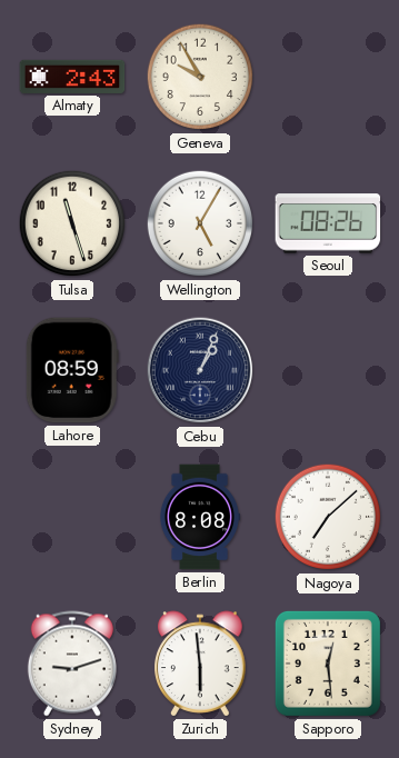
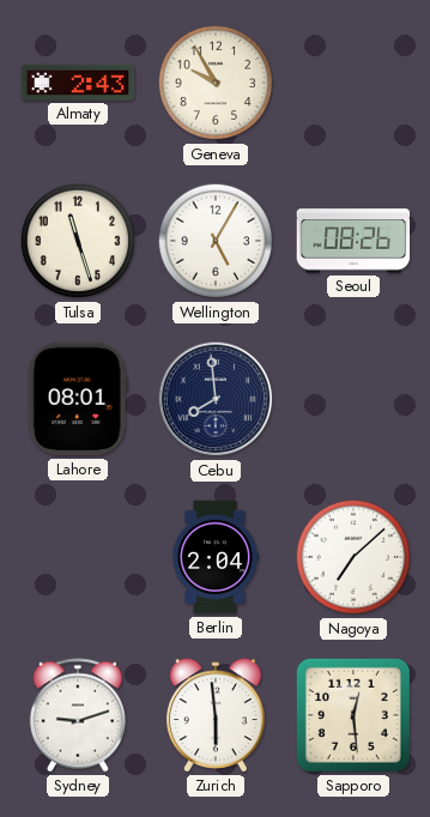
Lahore: 08:59 -> 08:01
Cebu: 1:04 -> 7:59
Berlin: 8:08 -> 2:04
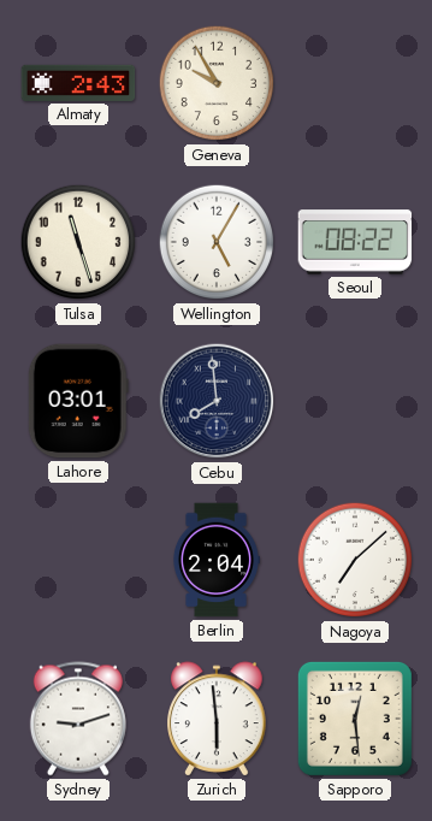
Seoul: 08:26 -> 08:22
Lahore: 08:01 -> 03:01
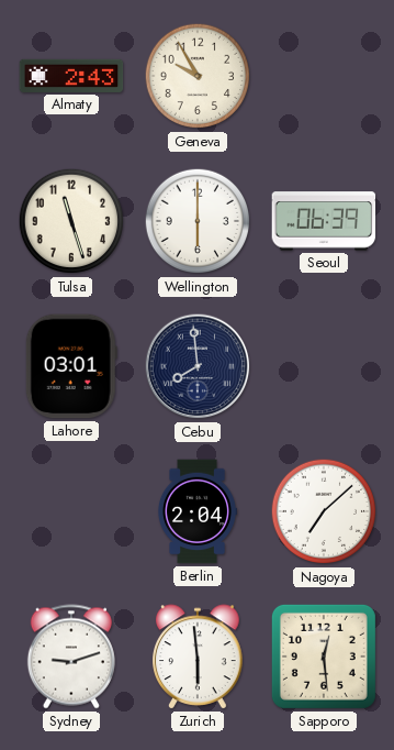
Wellington: 5:05 -> 6:00
Seoul: 08:22 -> 06:39
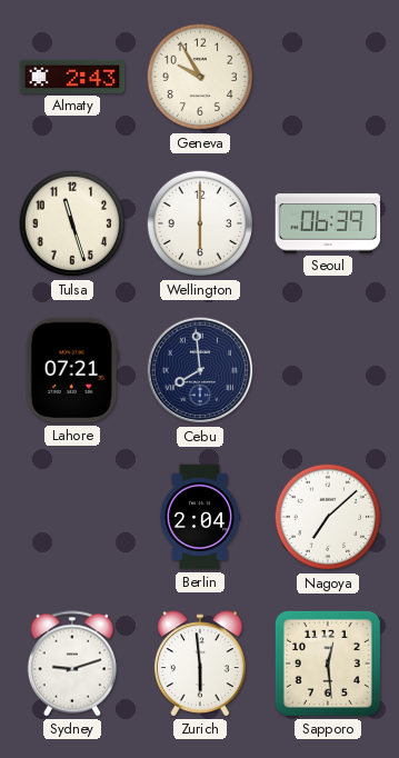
Lahore: 03:01 -> 07:21
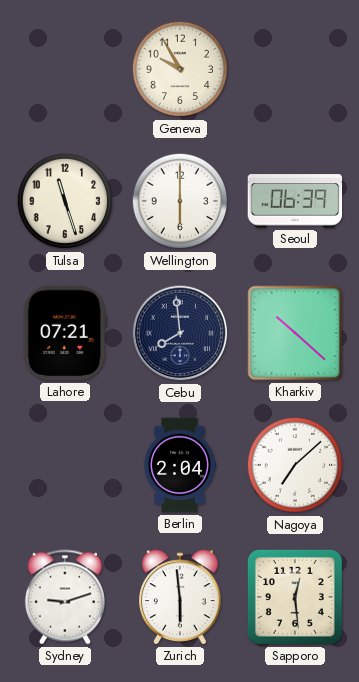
Almaty: 2:43 -> none
Kharkiv: none -> 10:22
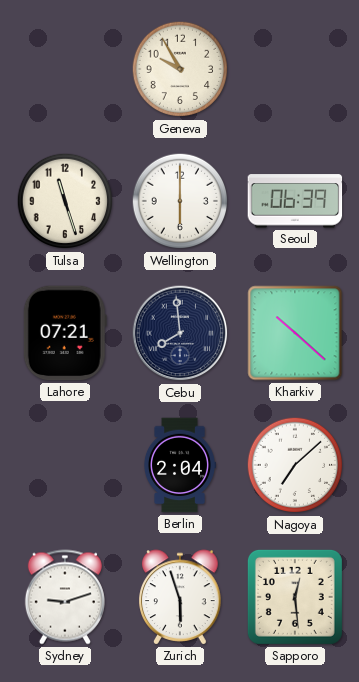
Zurich: 5:59 -> 5:57
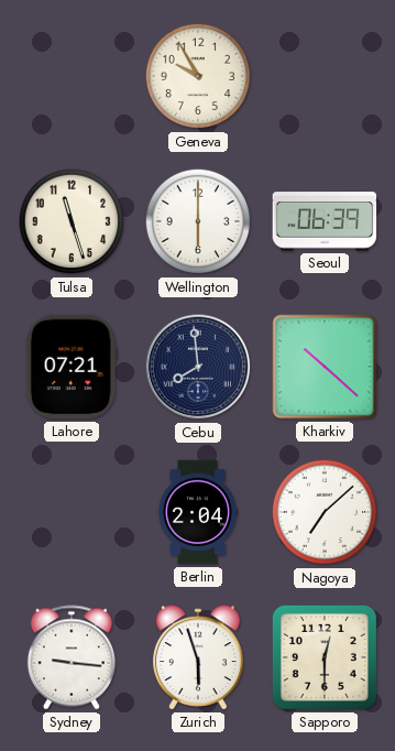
Sydney: 9:12 -> 9:16
Sapporo: 12:29 -> 12:30
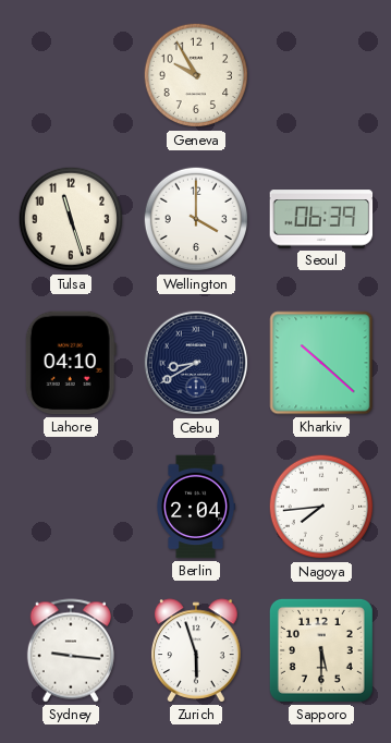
Wellington: 6:00 -> 4:00
Lahore: 07:21 -> 04:10
Cebu: 7:59 -> 8:40
Nagoya: 7:08 -> 7:44
Sapporo: 12:30 -> 5:30
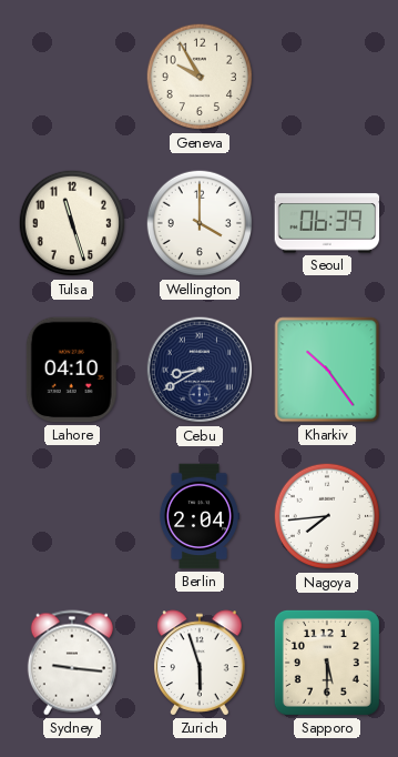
Kharkiv: 10:22 -> 10:24
